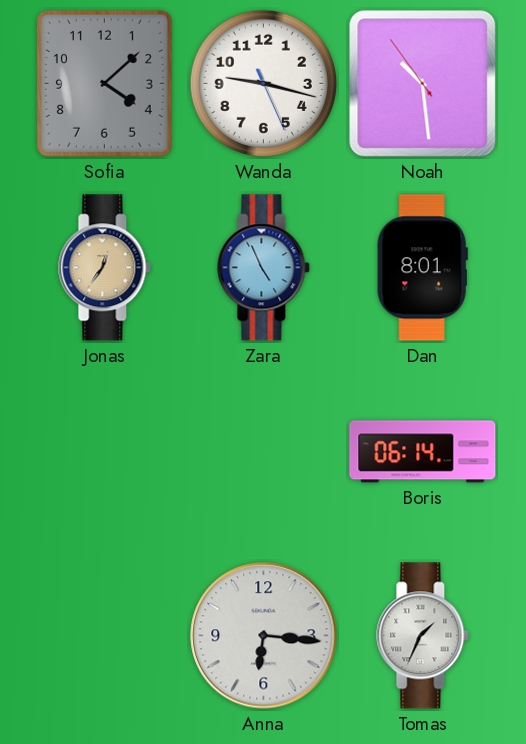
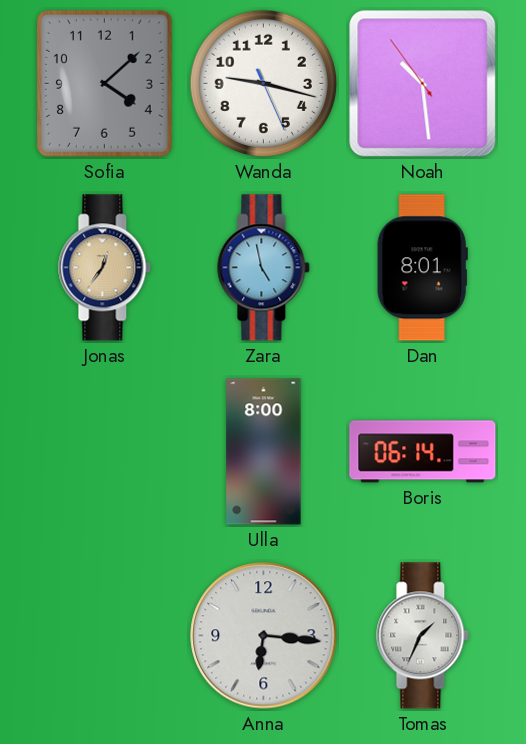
Zara: 4:56 -> 4:58
Ulla: none -> 8:00
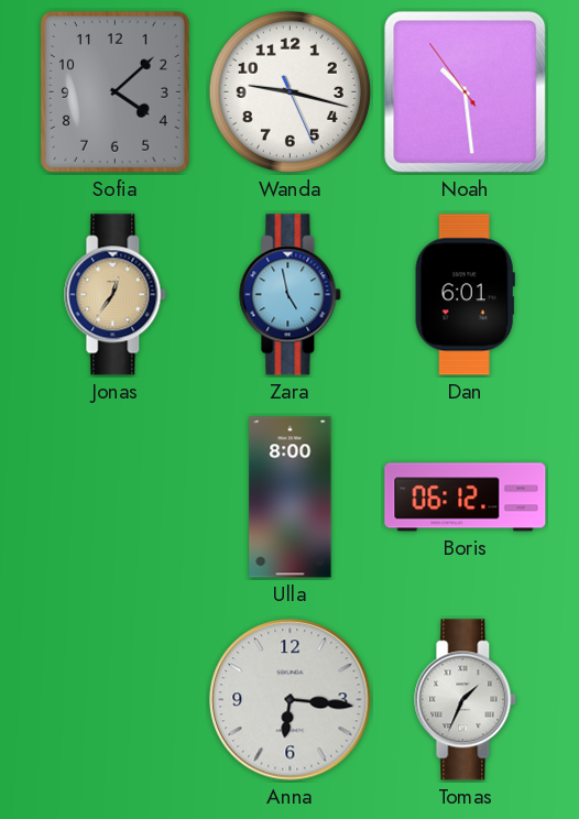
Dan: 8:01 -> 6:01
Boris: 06:14 -> 06:12
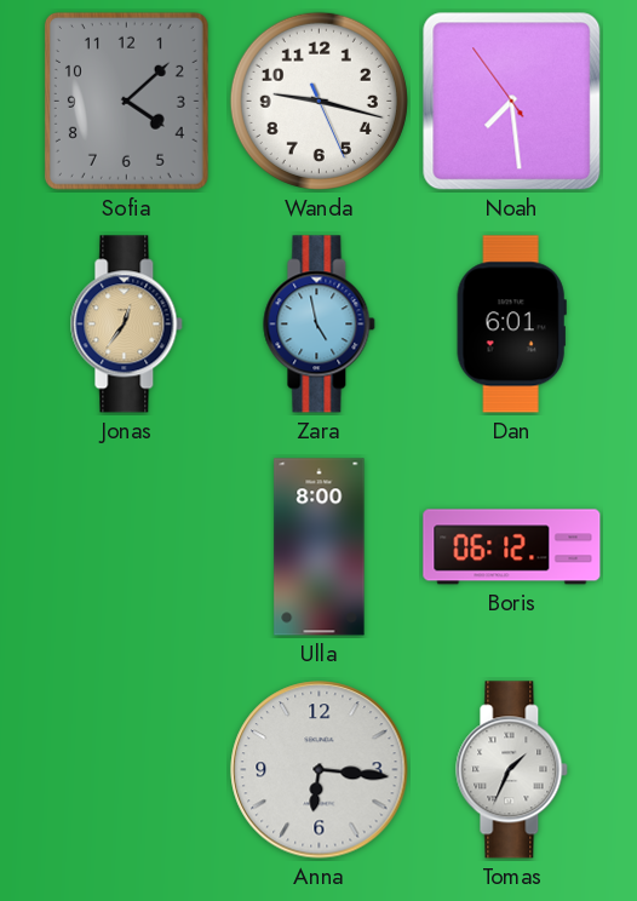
Noah: 10:28 -> 7:28
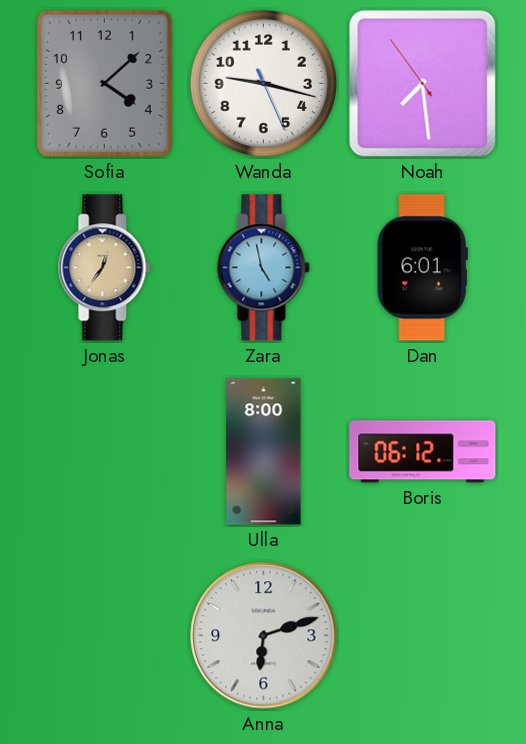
Anna: 6:16 -> 6:12
Tomas: 1:34 -> none
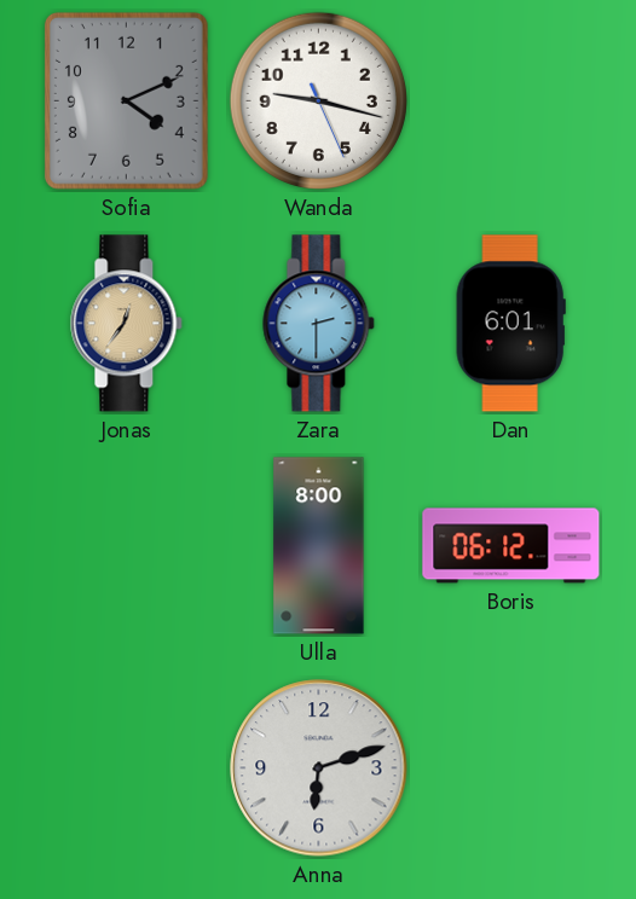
Sofia: 4:08 -> 4:11
Noah: 7:28 -> none
Zara: 4:58 -> 2:30
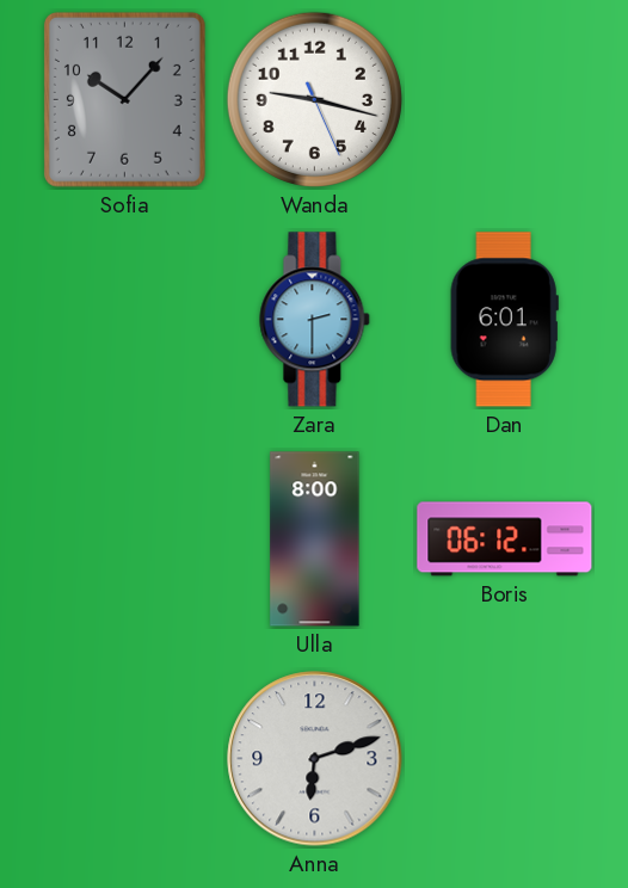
Sofia: 4:11 -> 10:07
Jonas: 12:36 -> none
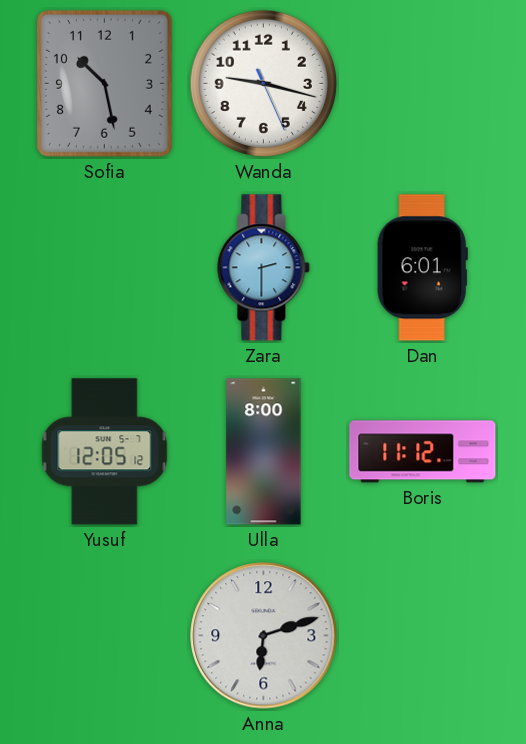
Sofia: 10:07 -> 10:28
Yusuf: none -> 12:05
Boris: 06:12 -> 11:12
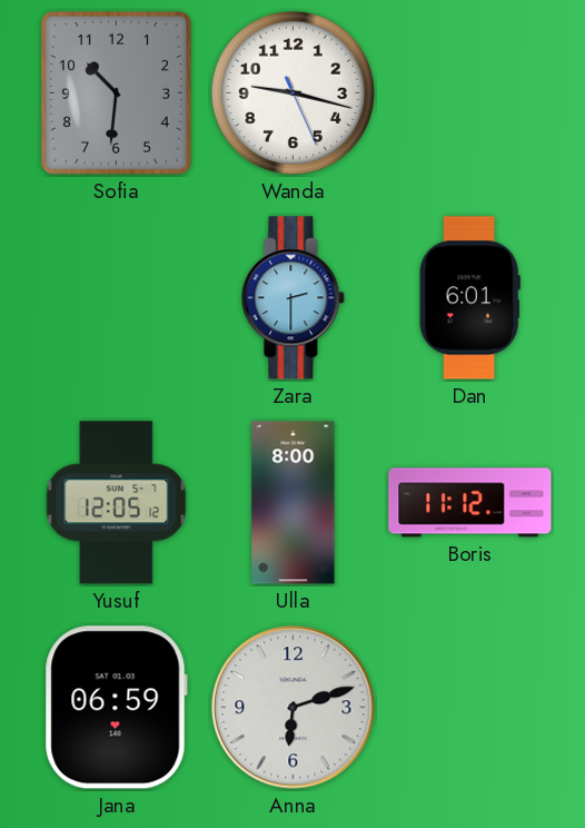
Sofia: 10:28 -> 10:31
Jana: none -> 06:59
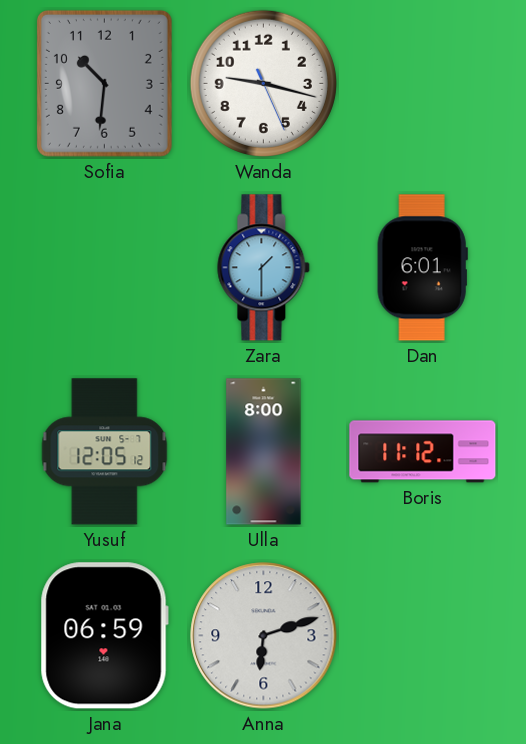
Zara: 2:30 -> 1:30
